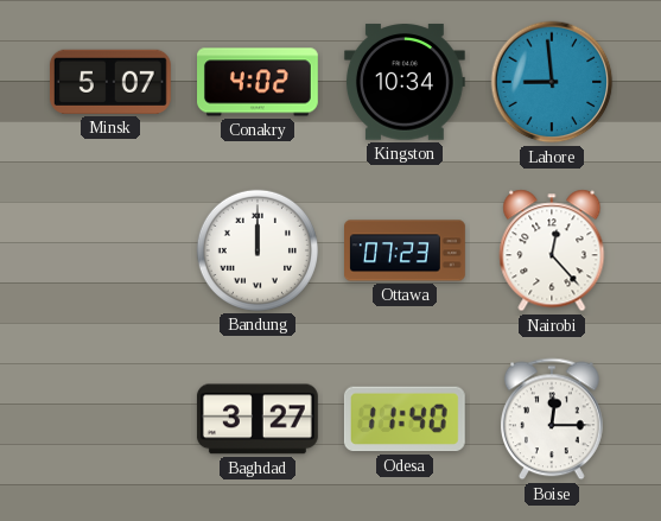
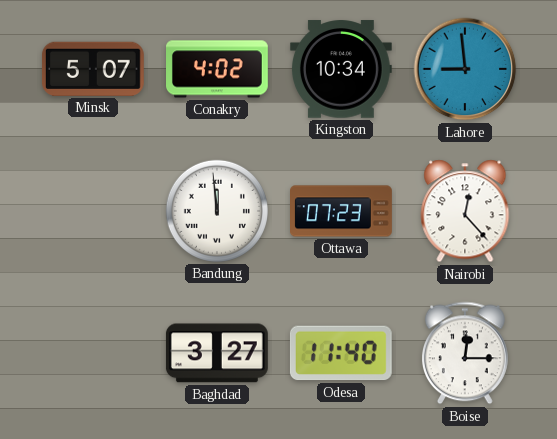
Bandung: 12:00 -> 11:59
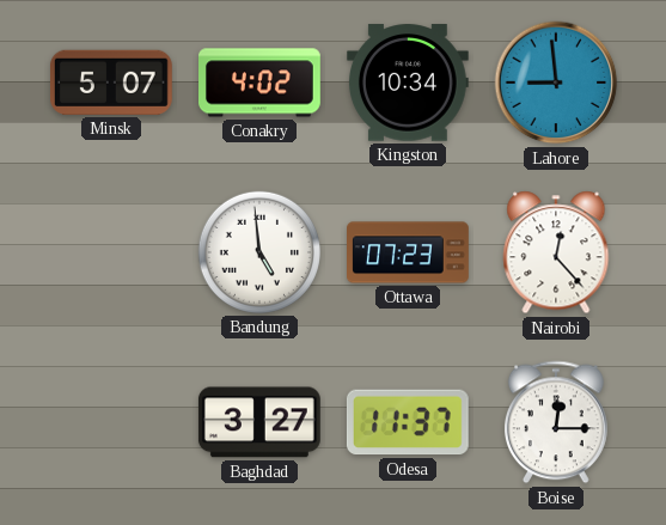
Bandung: 11:59 -> 4:59
Odesa: 11:40 -> 11:37
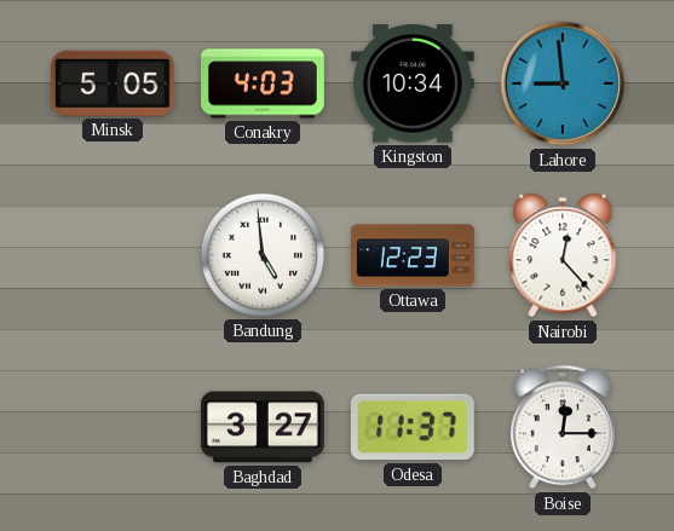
Minsk: 5:07 -> 5:05
Conakry: 4:02 -> 4:03
Ottawa: 07:23 -> 12:23
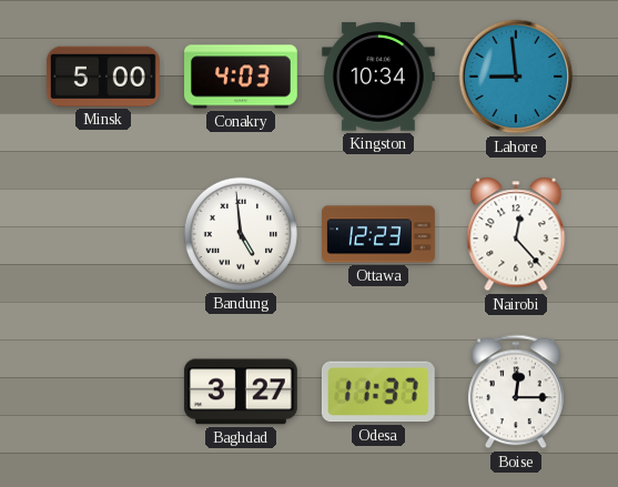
Minsk: 5:05 -> 5:00
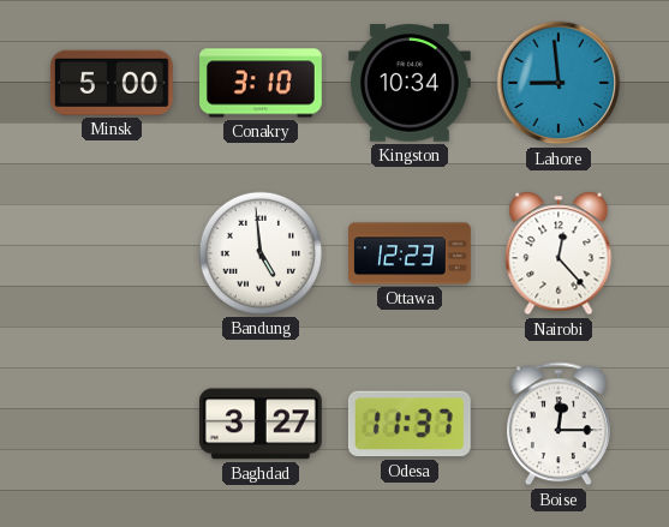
Conakry: 4:03 -> 3:10
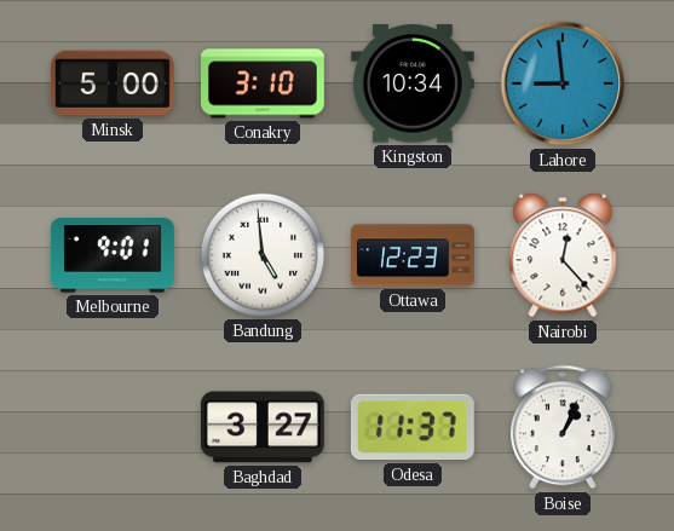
Melbourne: none -> 9:01
Boise: 12:15 -> 1:04
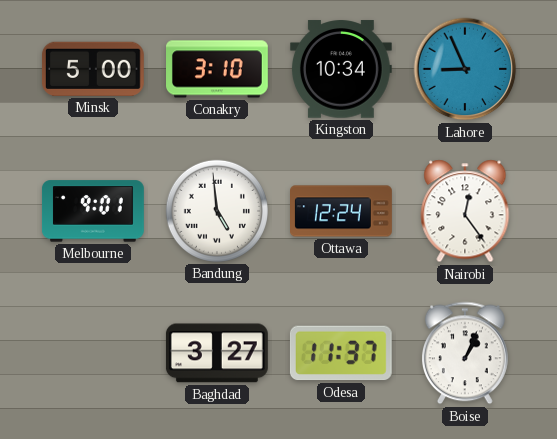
Lahore: 8:59 -> 8:56
Ottawa: 12:23 -> 12:24
Nairobi: 12:23 -> 12:24
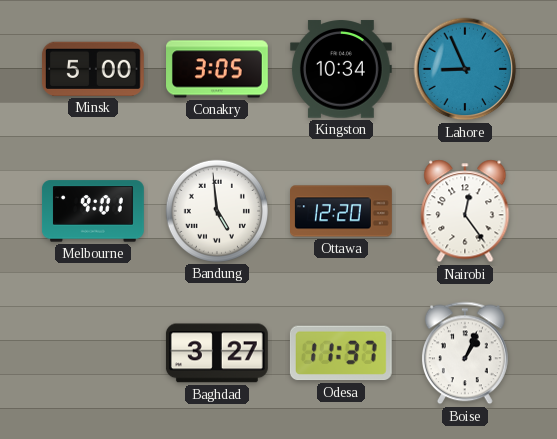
Conakry: 3:10 -> 3:05
Ottawa: 12:24 -> 12:20
